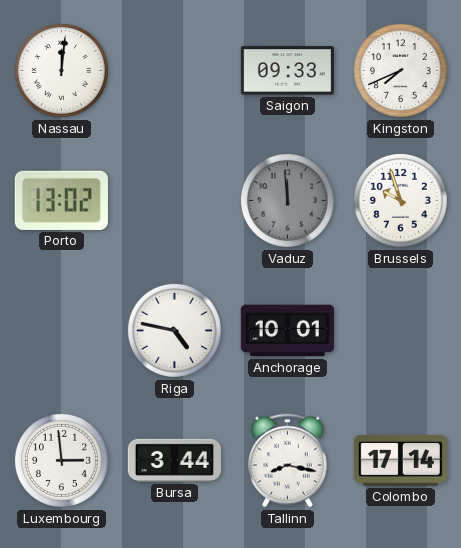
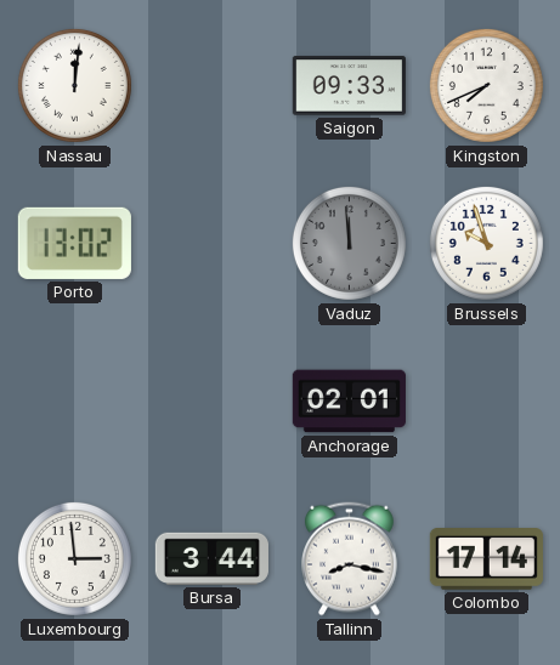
Riga: 4:47 -> none
Anchorage: 10:01 -> 02:01
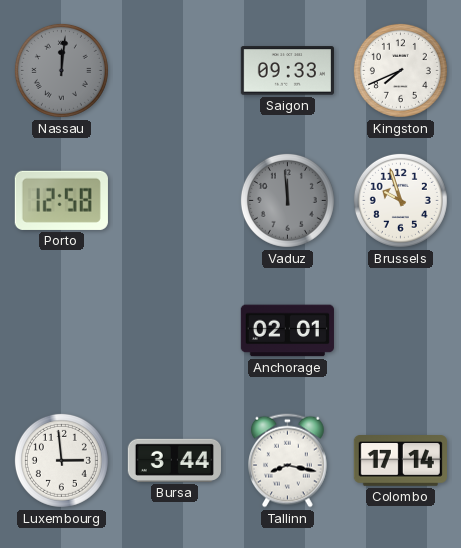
Nassau dial: white -> grey
Porto: 13:02 -> 12:58
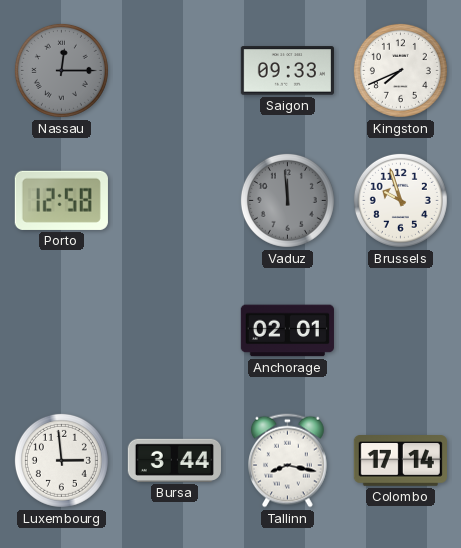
Nassau: 12:01 -> 12:15
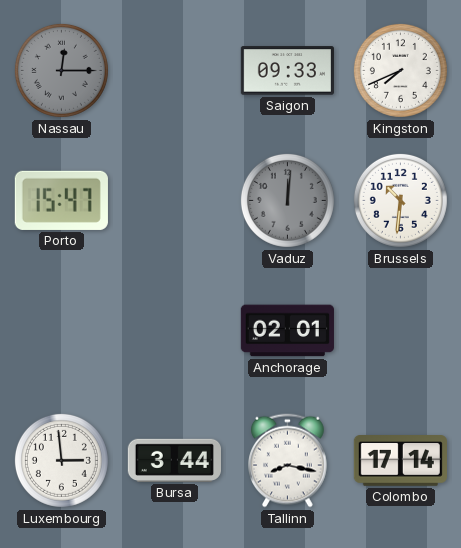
Porto: 12:58 -> 15:47
Vaduz: 11:59 -> 12:01
Brussels: 9:57 -> 10:31
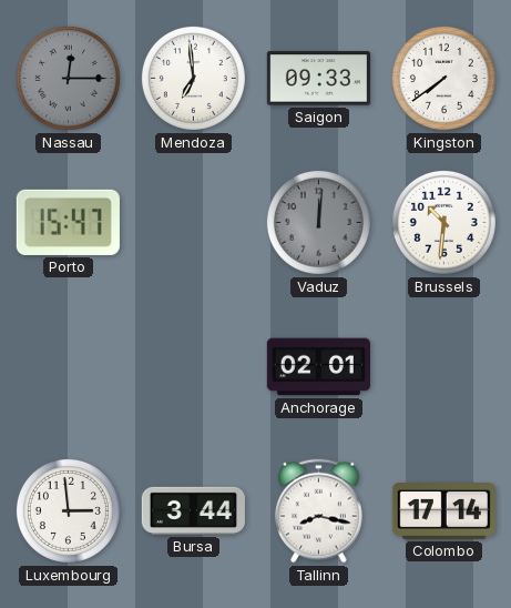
Mendoza: none -> 6:59
Kingston: 7:41 -> 7:39
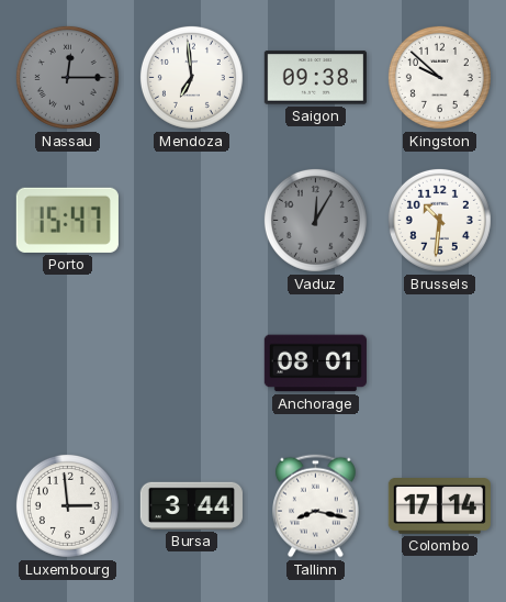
Saigon: 09:33 -> 09:38
Kingston: 7:39 -> 9:52
Vaduz: 12:01 -> 12:05
Anchorage: 02:01 -> 08:01
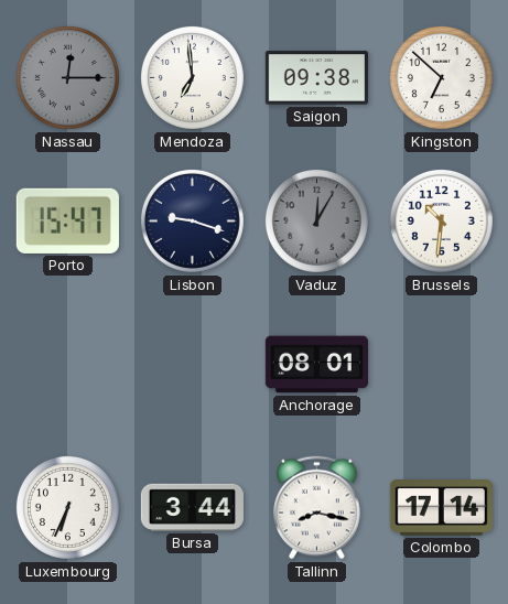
Kingston: 9:52 -> 6:52
Lisbon: none -> 9:18
Luxembourg: 2:59 -> 6:34
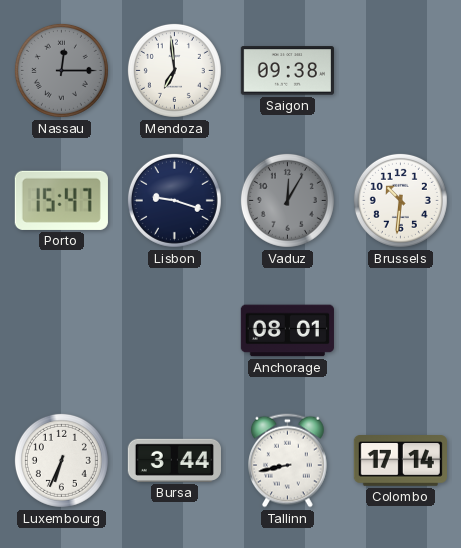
Kingston: 6:52 -> none
Tallinn: 8:17 -> 8:43
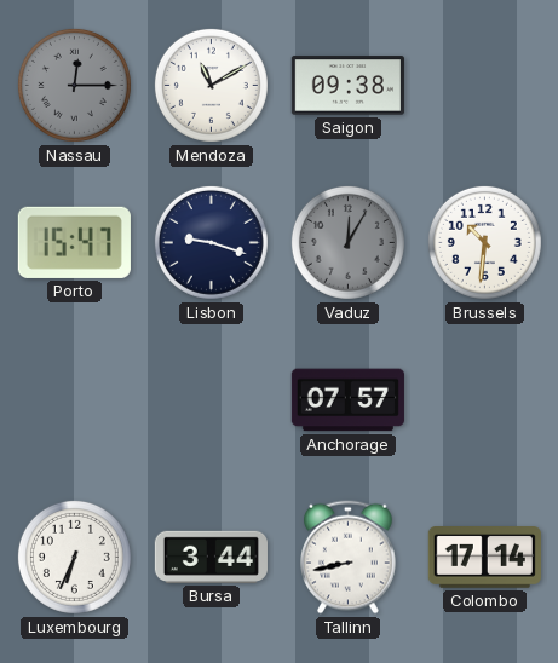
Mendoza: 6:59 -> 11:10
Anchorage: 08:01 -> 07:57
